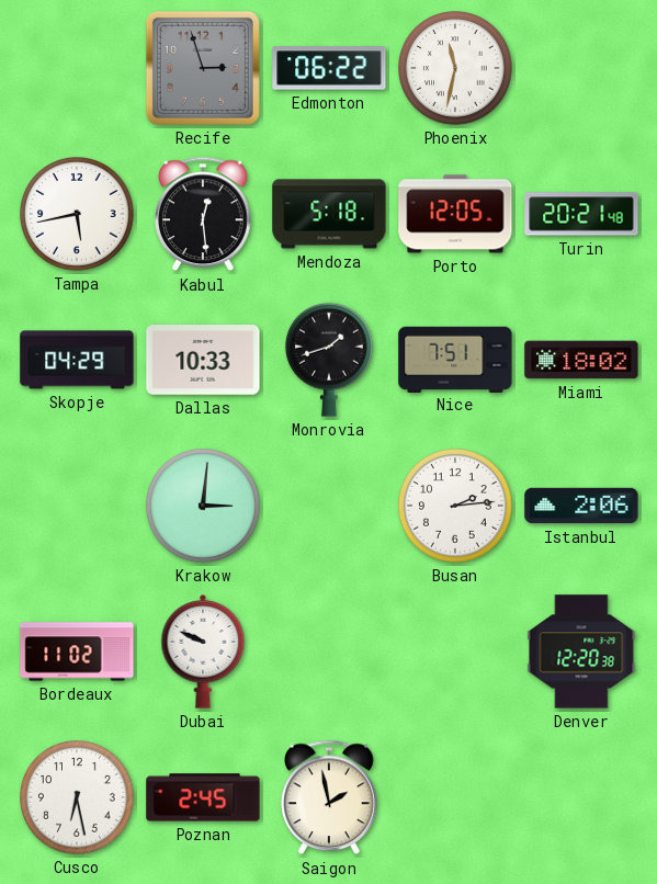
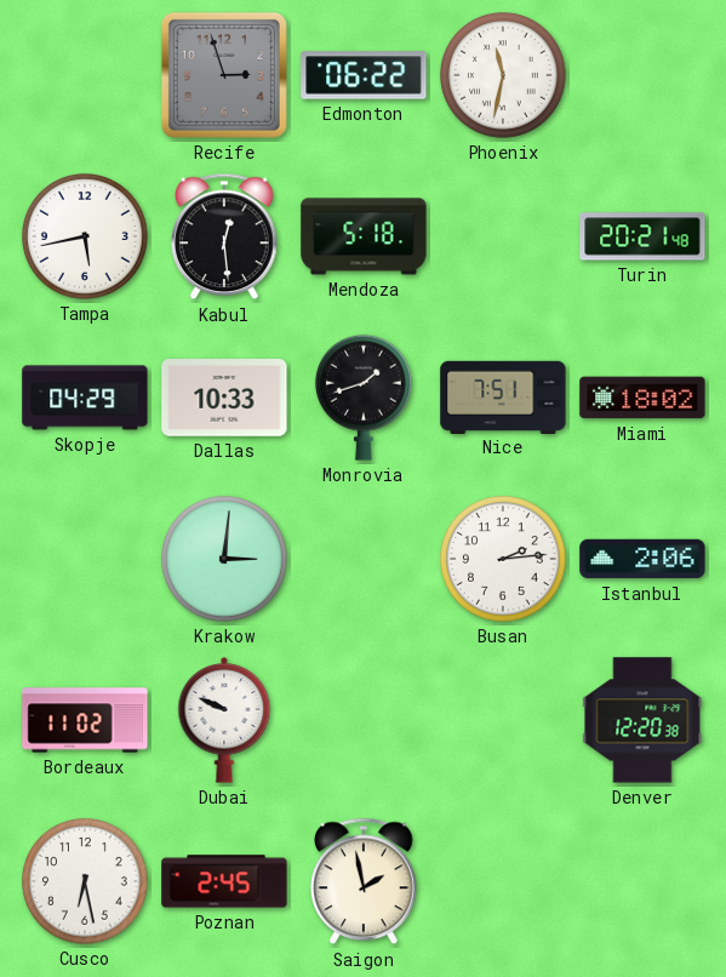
Porto: 12:05 -> none
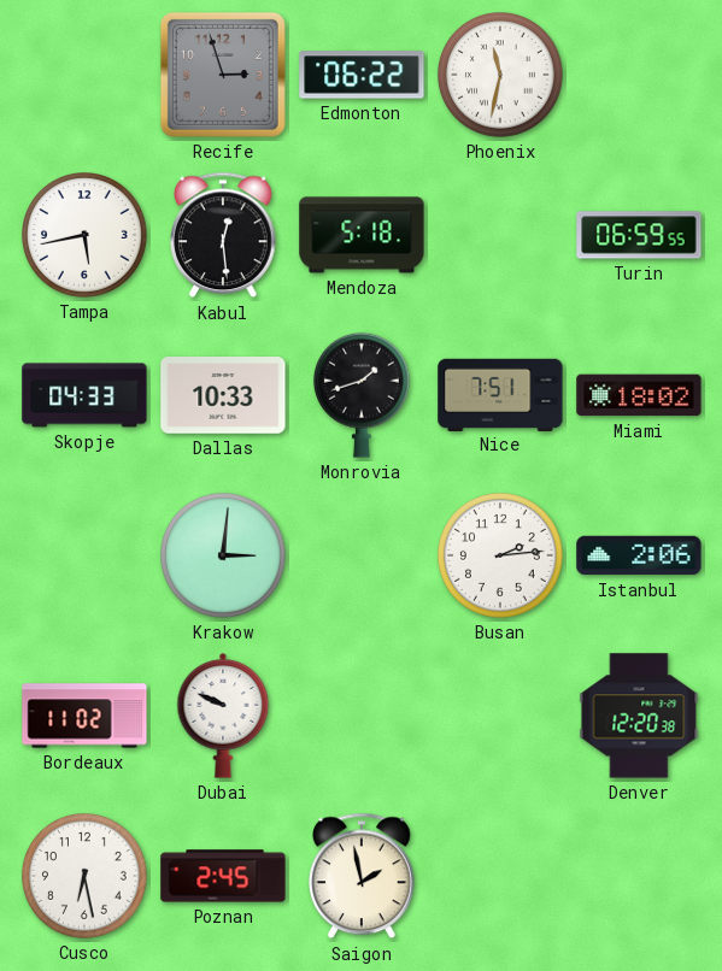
Turin: 20:21 -> 06:59
Skopje: 04:29 -> 04:33
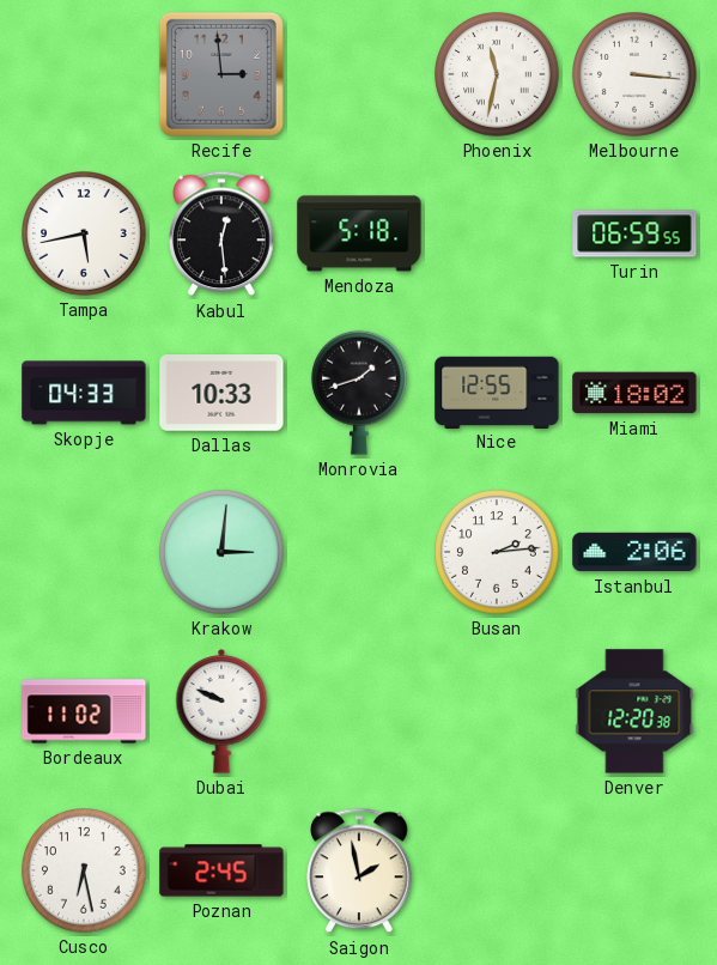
Recife: 2:57 -> 2:59
Edmonton: 06:22 -> none
Melbourne: none -> 3:16
Nice: 7:51 -> 12:55
